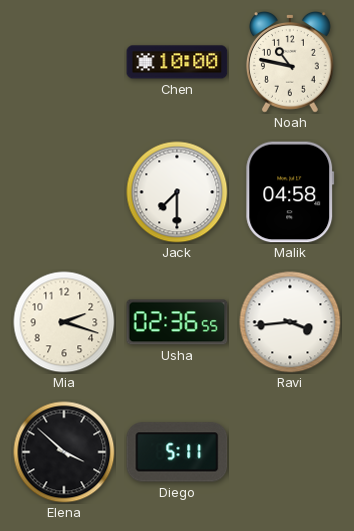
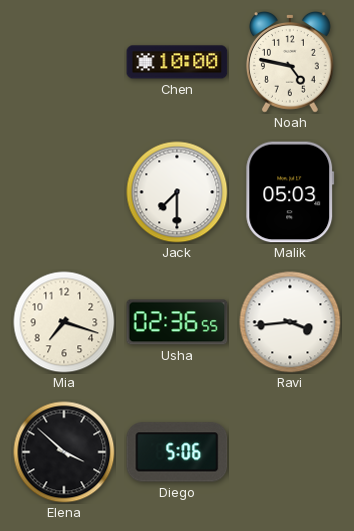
Noah: 10:47 -> 4:47
Malik: 04:58 -> 05:03
Mia: 2:18 -> 7:18
Diego: 5:11 -> 5:06
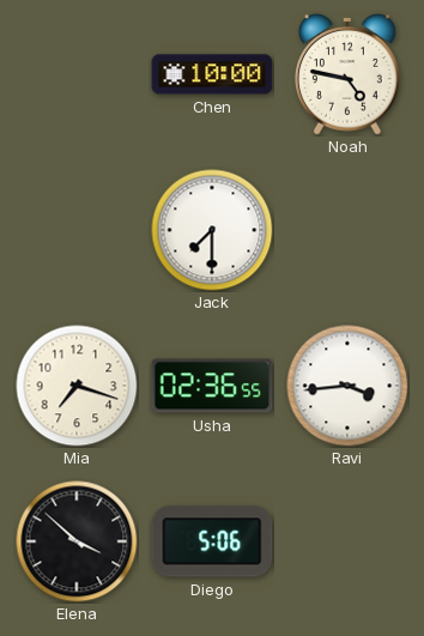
Malik: 05:03 -> none
